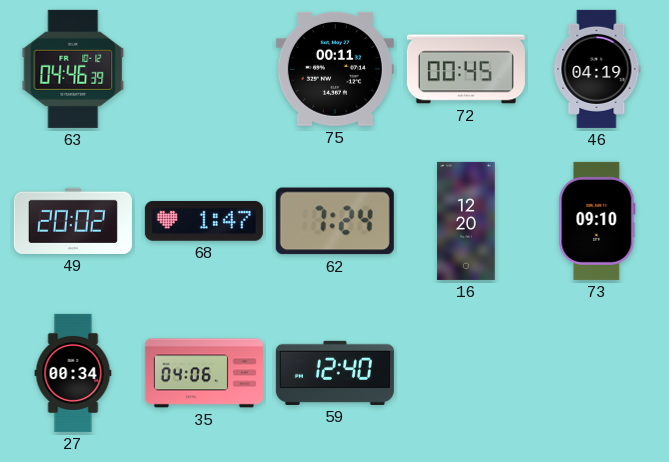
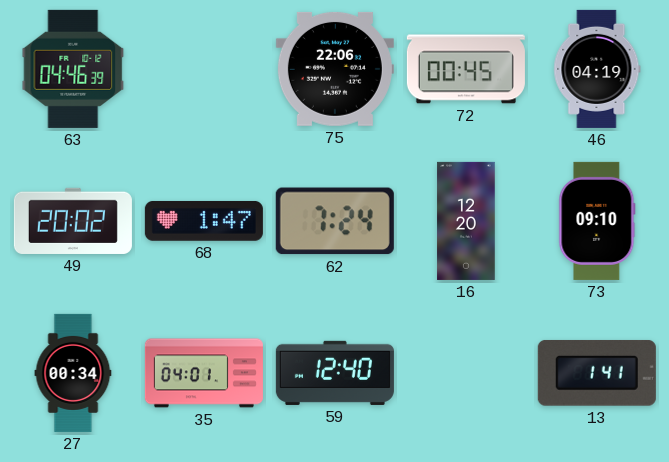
75: 00:11 -> 22:06
35: 04:06 -> 04:01
13: none -> 1:41
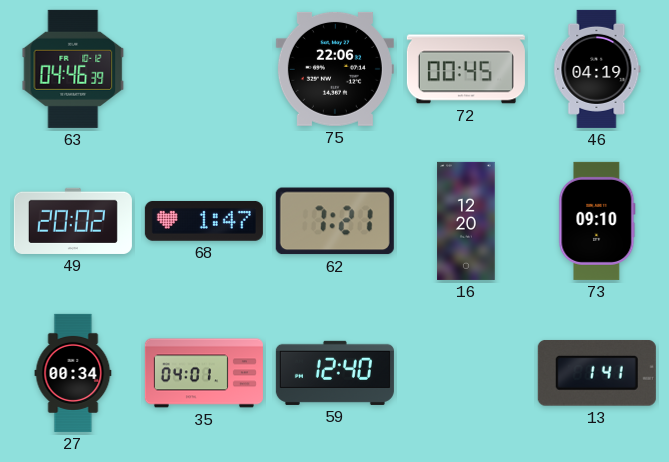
62: 7:24 -> 7:21
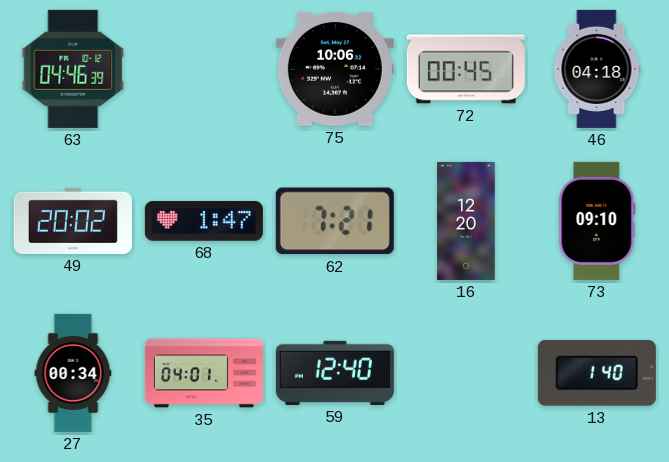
75: 22:06 -> 10:06
46: 04:19 -> 04:18
13: 1:41 -> 1:40
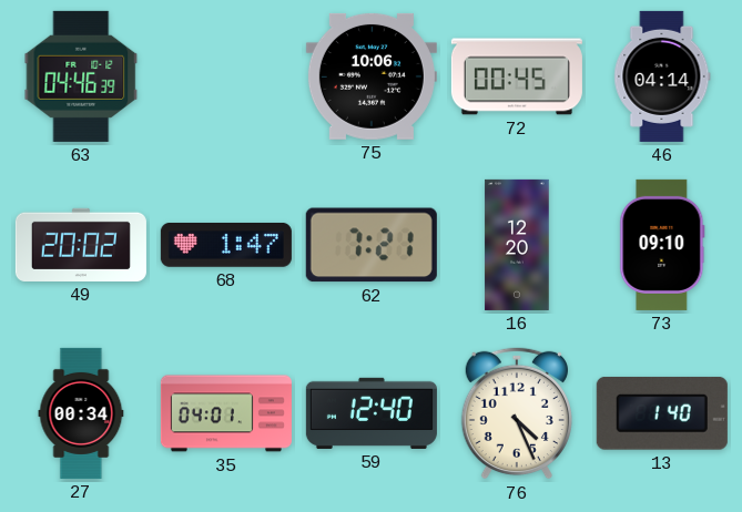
46: 04:18 -> 04:14
76: none -> 4:26
